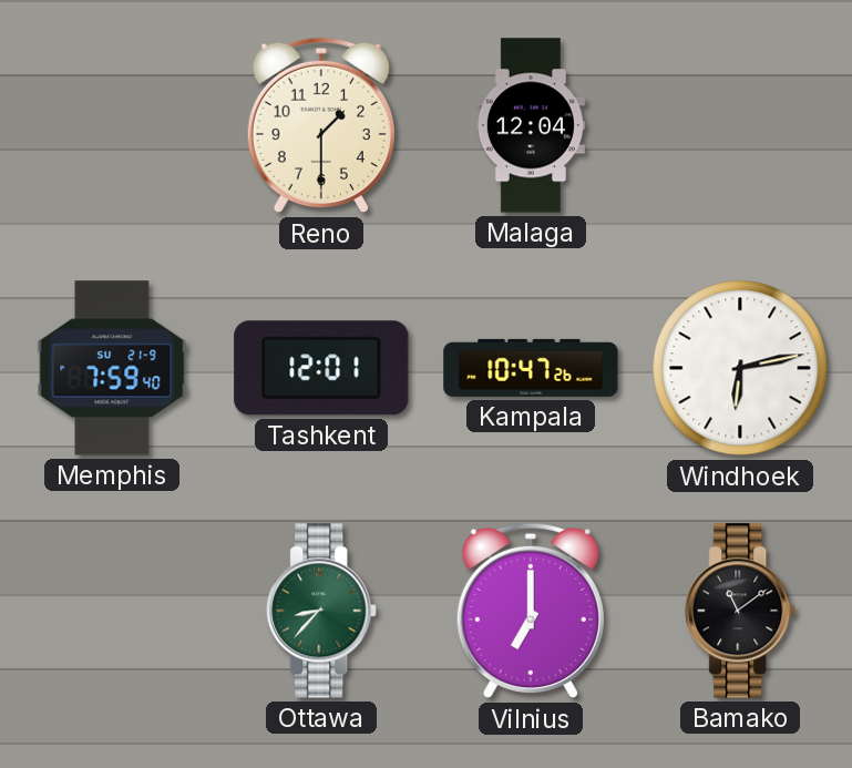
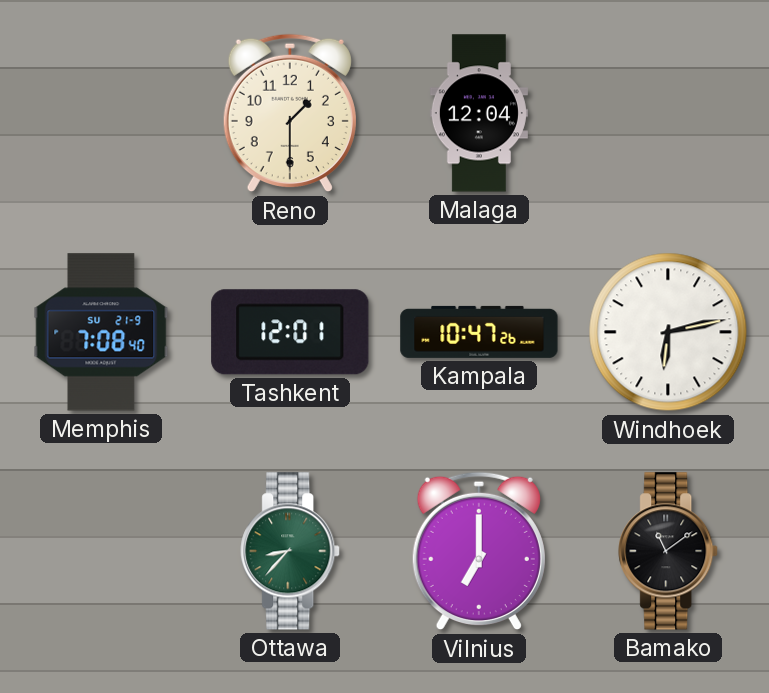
Memphis: 7:59 -> 7:08
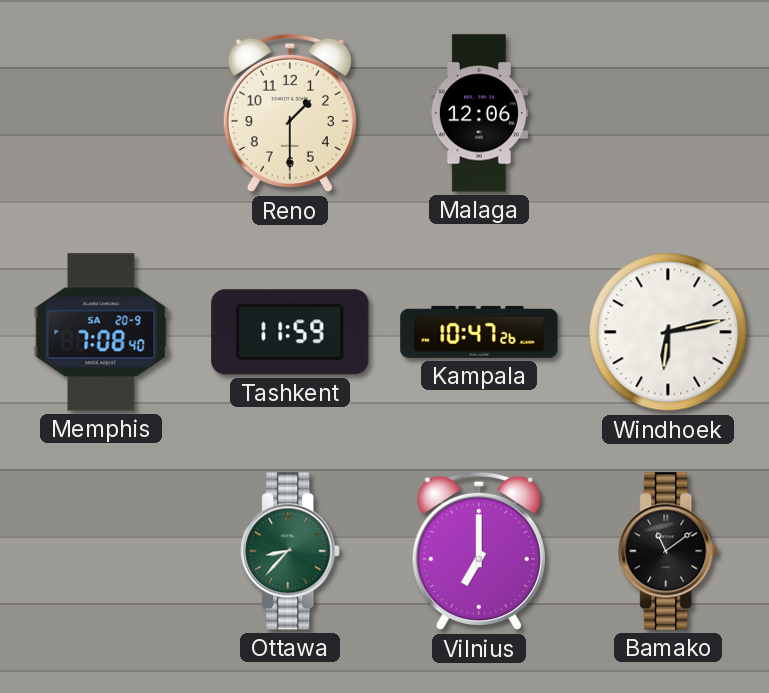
Malaga: 12:04 -> 12:06
Memphis date: SU 21-9 -> SA 20-9
Tashkent: 12:01 -> 11:59
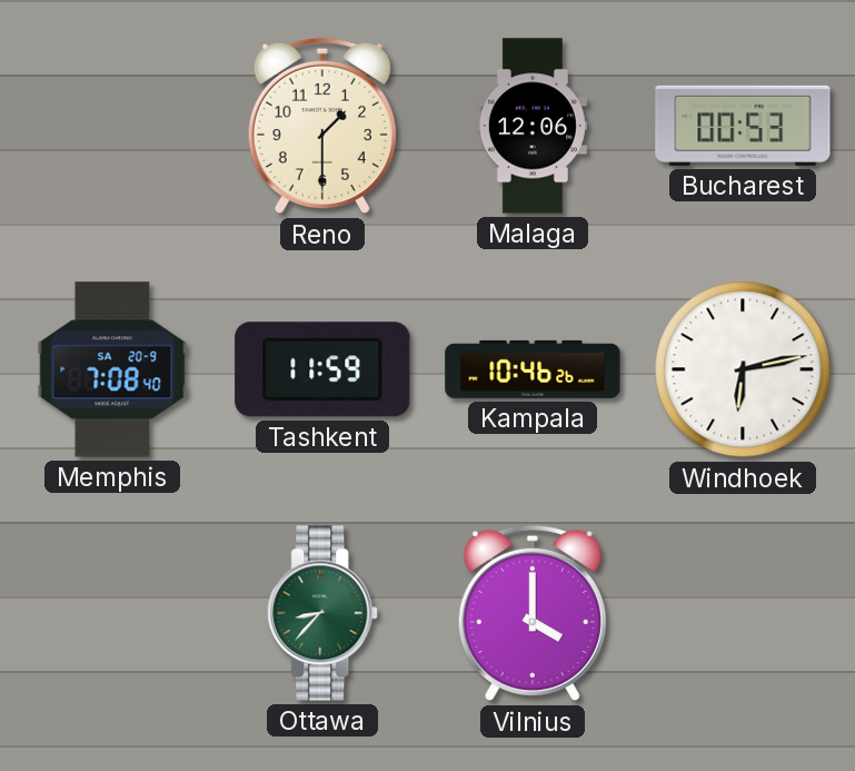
Bucharest: none -> 00:53
Kampala: 10:47 -> 10:46
Vilnius: 7:00 -> 4:00
Bamako: 11:09 -> none
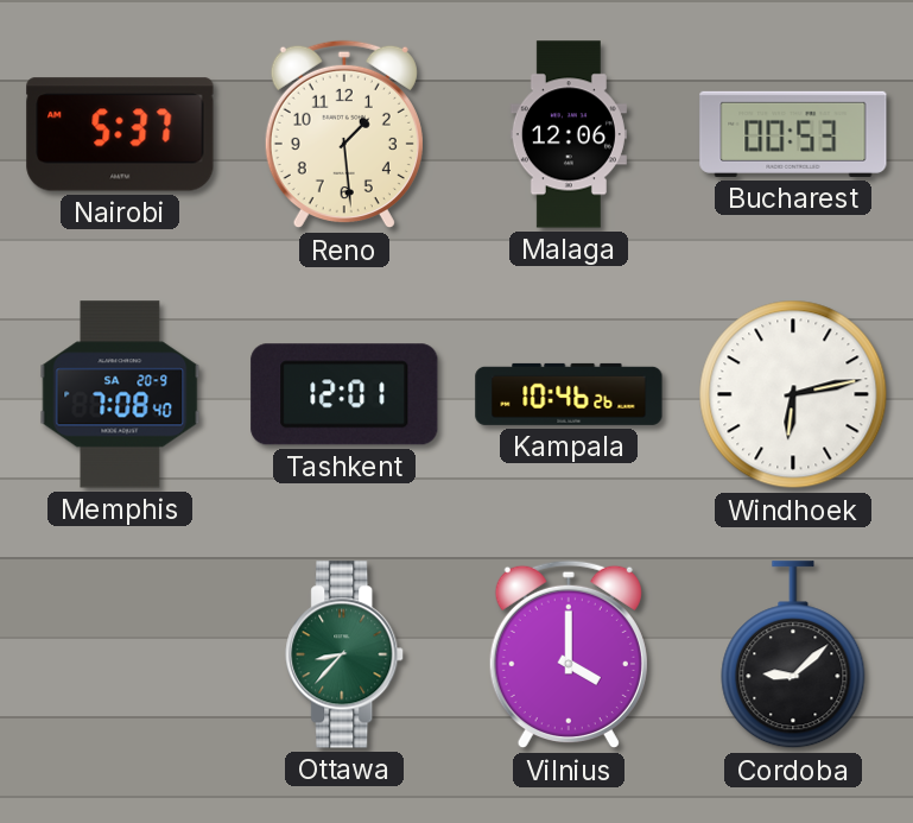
Nairobi: none -> 5:37
Reno: 1:30 -> 1:29
Tashkent: 11:59 -> 12:01
Cordoba: none -> 9:08
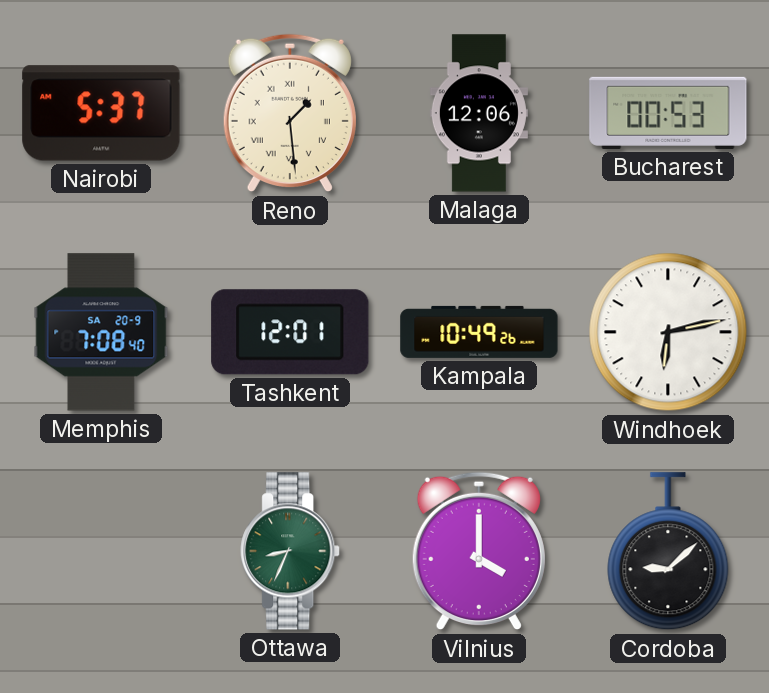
Reno numerals: Arabic -> Roman
Kampala: 10:46 -> 10:49
Ottawa: 8:37 -> 8:34
